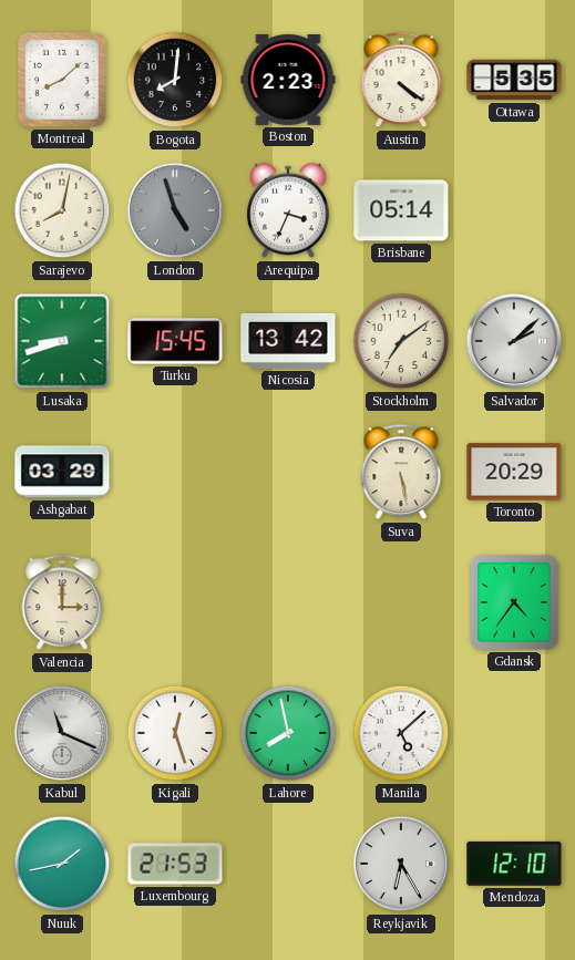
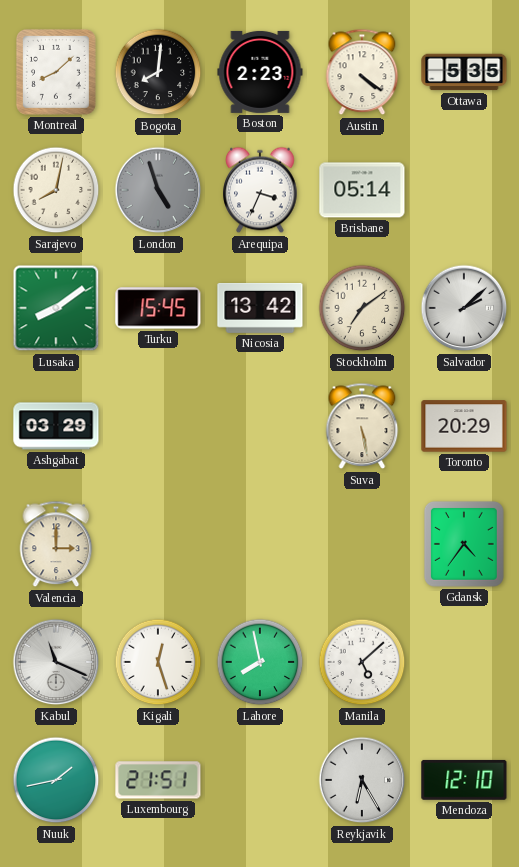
Lusaka: 8:42 -> 8:09
Luxembourg: 21:53 -> 21:51
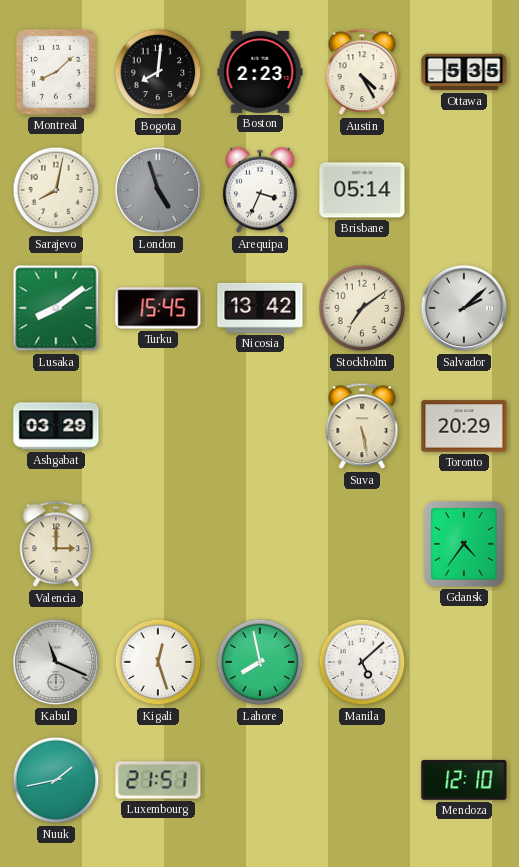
Austin: 4:21 -> 4:25
Reykjavik: 6:25 -> none
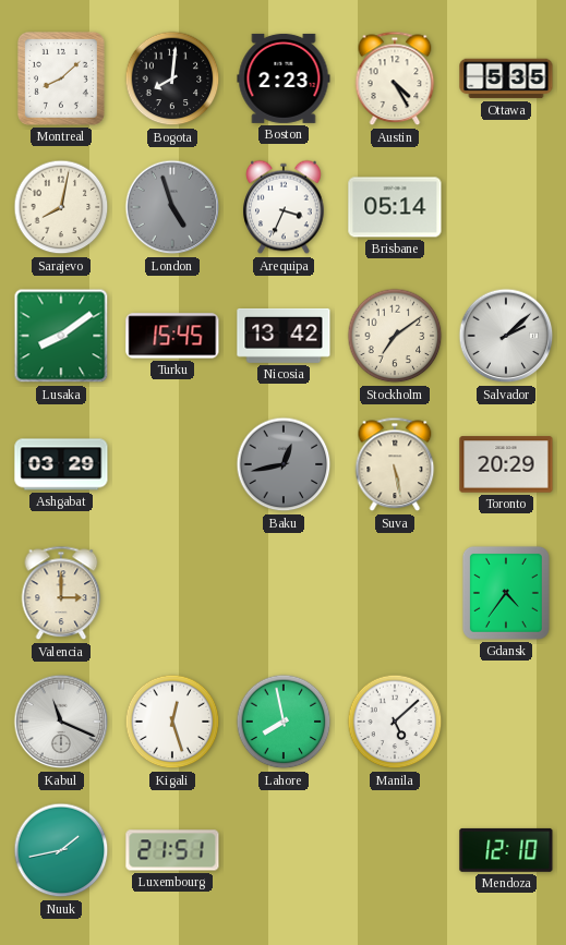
Baku: none -> 12:43
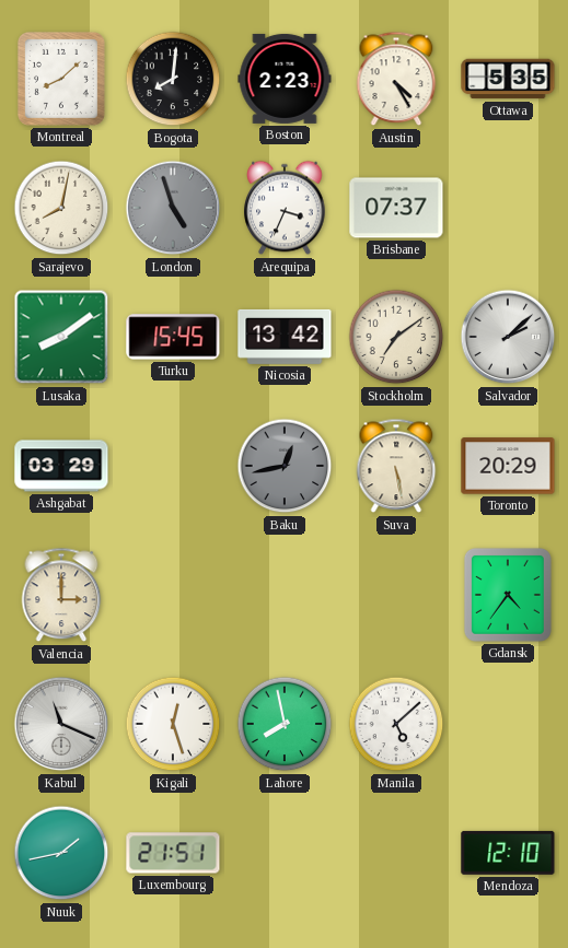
Brisbane: 05:14 -> 07:37
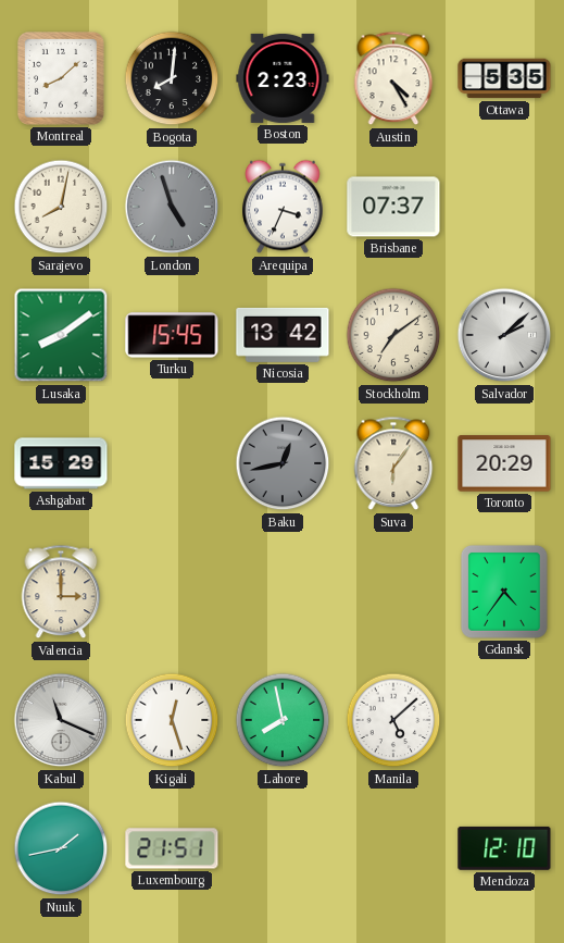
Ashgabat: 03:29 -> 15:29
Suva: 5:28 -> 6:06
